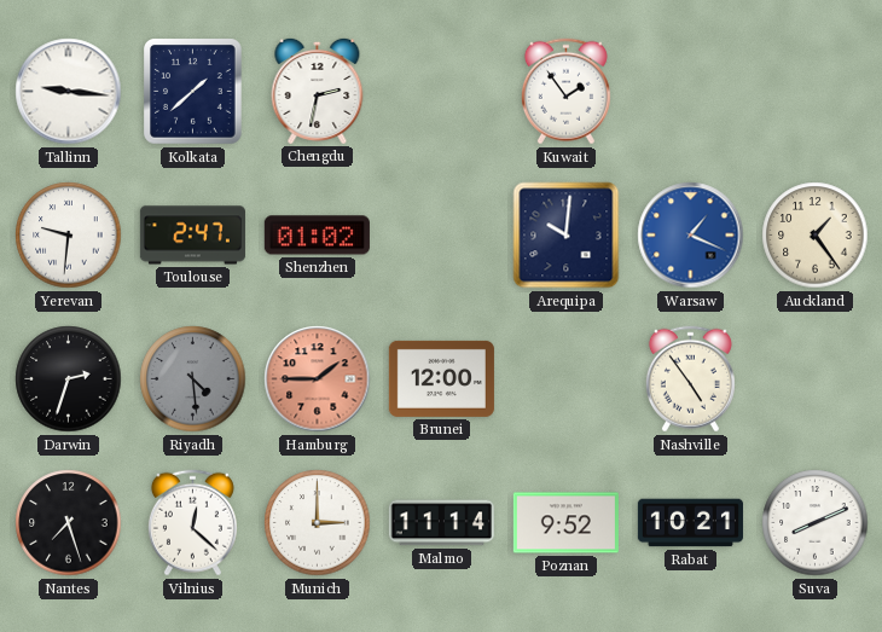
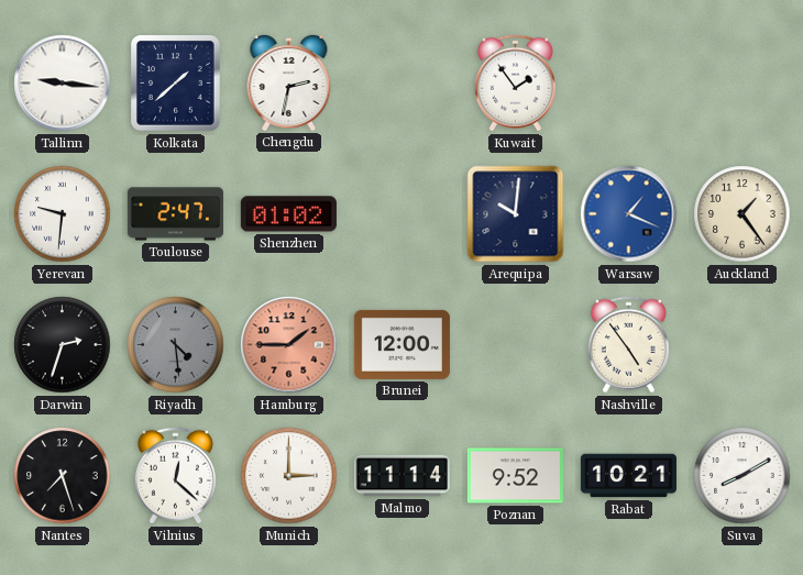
Suva: 8:11 -> 8:10
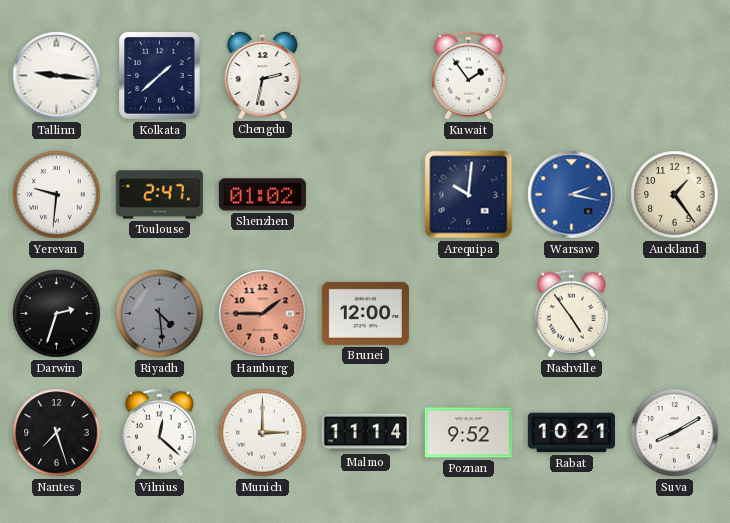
Warsaw: 1:19 -> 2:17
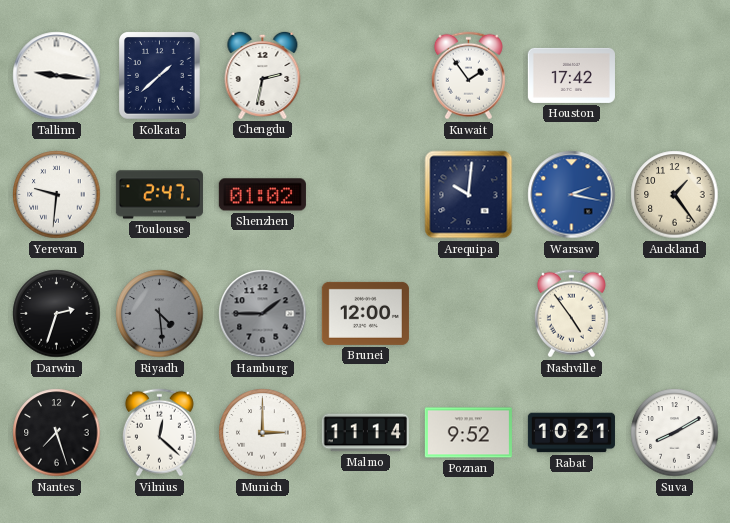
Houston: none -> 17:42
Hamburg dial: salmon -> grey
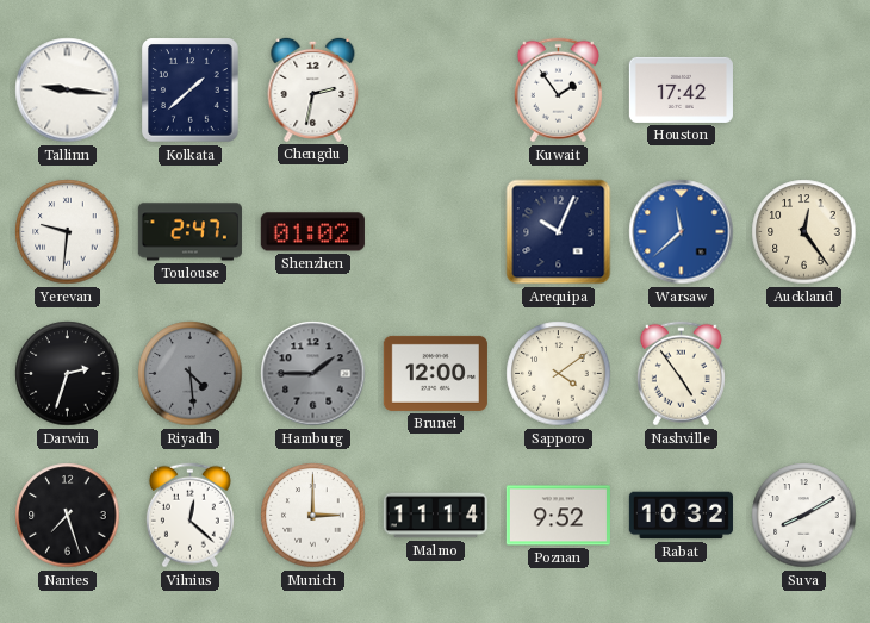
Arequipa: 10:01 -> 10:04
Warsaw: 2:17 -> 11:38
Auckland: 1:24 -> 12:24
Sapporo: none -> 4:09
Rabat: 10:21 -> 10:32
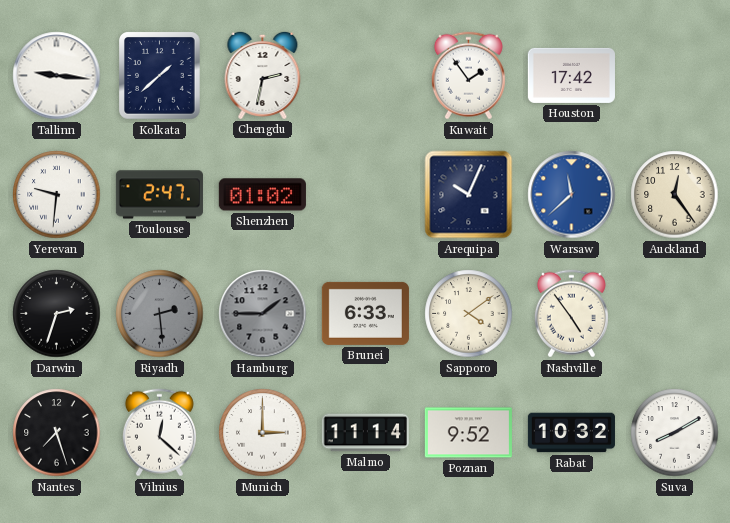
Riyadh: 4:29 -> 2:29
Brunei: 12:00 -> 6:33
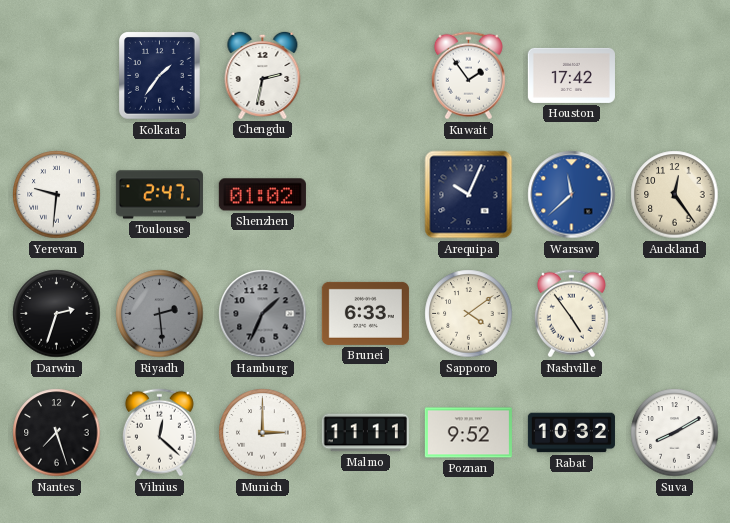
Tallinn: 9:16 -> none
Kolkata: 1:38 -> 1:36
Hamburg: 1:45 -> 1:34
Malmo: 11:14 -> 11:11
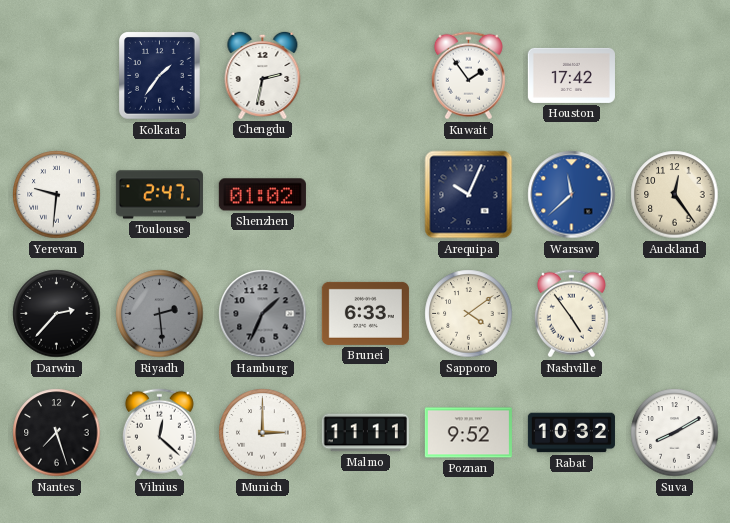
Darwin: 2:33 -> 2:37
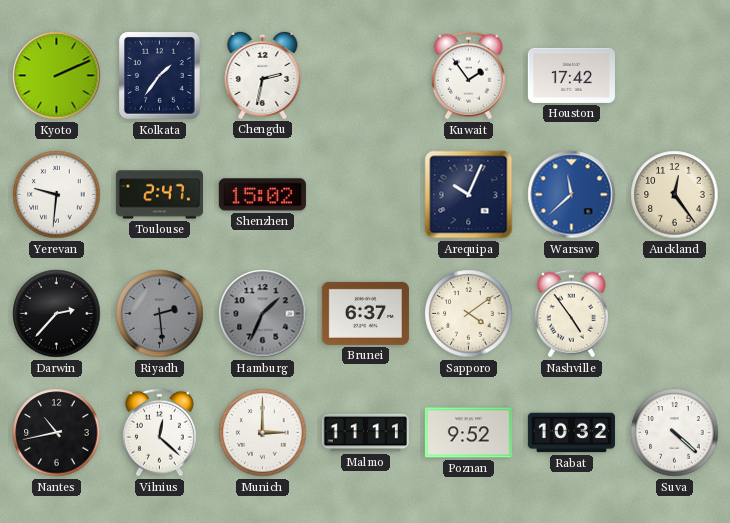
Kyoto: none -> 2:11
Shenzhen: 01:02 -> 15:02
Brunei: 6:33 -> 6:37
Nantes: 7:27 -> 10:43
Suva: 8:10 -> 4:22
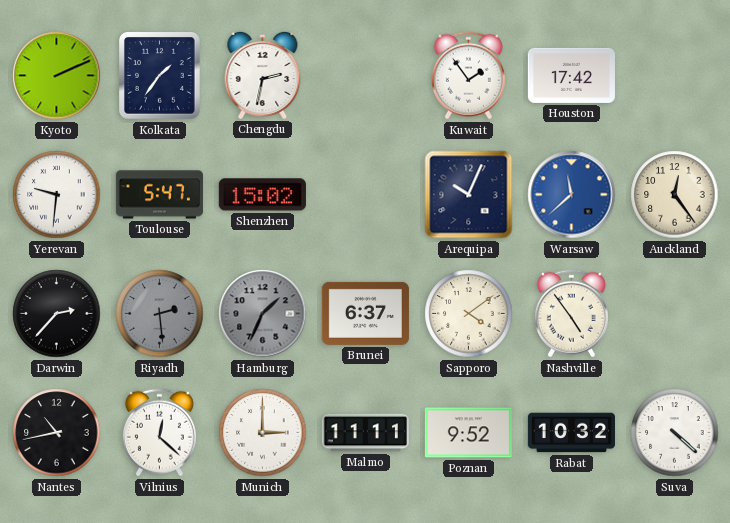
Toulouse: 2:47 -> 5:47
